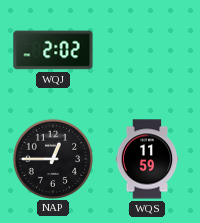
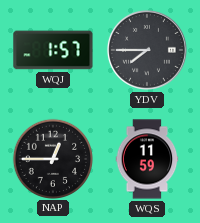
WQJ: 2:02 -> 1:57
YDV: none -> 7:45
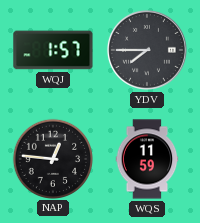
NAP: 12:45 -> 12:46
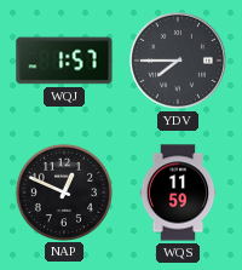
NAP: 12:46 -> 12:49
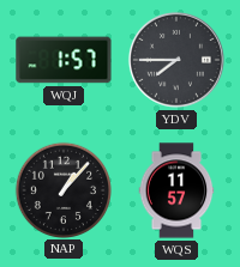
NAP: 12:49 -> 1:07
WQS: 11:59 -> 11:57
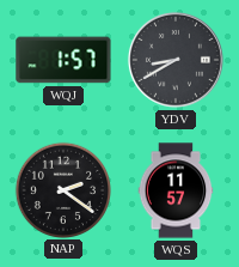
YDV: 7:45 -> 8:40
NAP: 1:07 -> 2:21
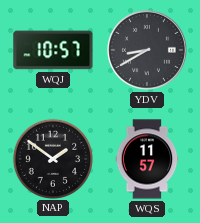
WQJ: 1:57 -> 10:57
NAP: 2:21 -> 1:51
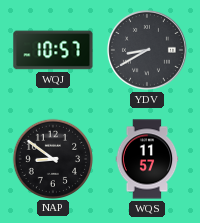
NAP: 1:51 -> 8:51
